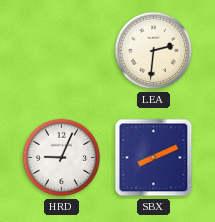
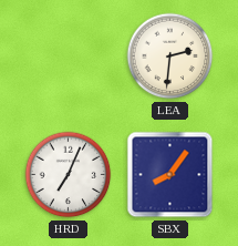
HRD: 9:04 -> 7:04
SBX: 8:11 -> 8:06
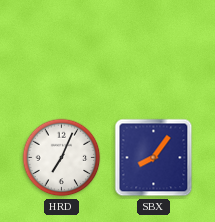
LEA: 2:31 -> none
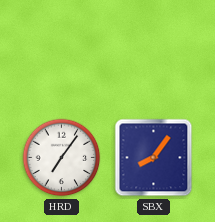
HRD: 7:04 -> 7:06
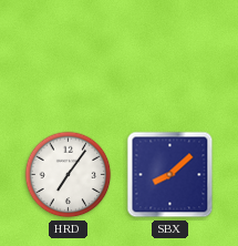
SBX: 8:06 -> 8:08
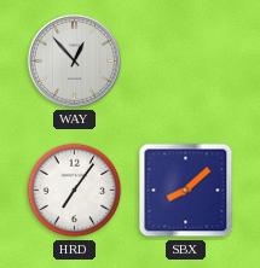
WAY: none -> 12:53
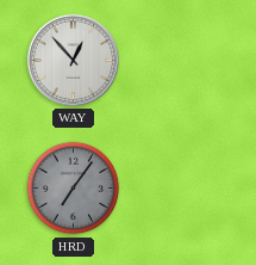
HRD dial: white -> grey
SBX: 8:08 -> none
